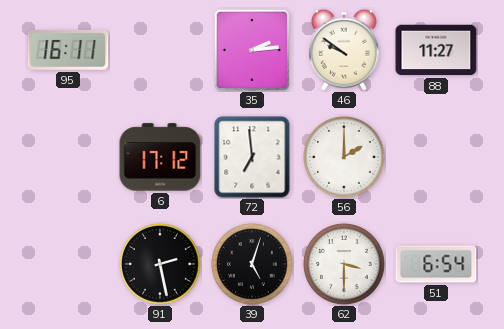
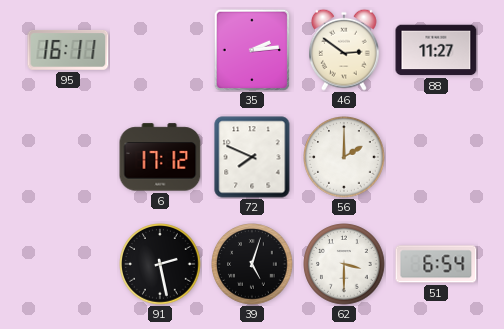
46: 9:51 -> 2:51
72: 6:59 -> 7:49
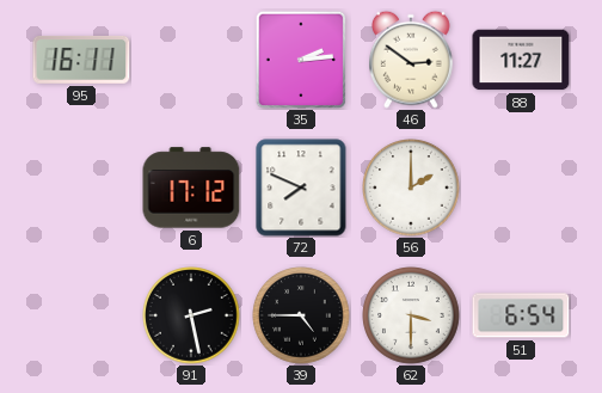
39: 5:03 -> 4:45
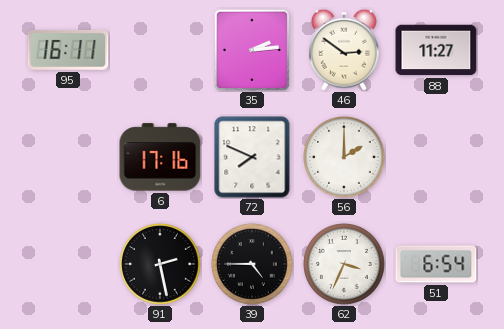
6: 17:12 -> 17:16
62: 3:30 -> 3:34
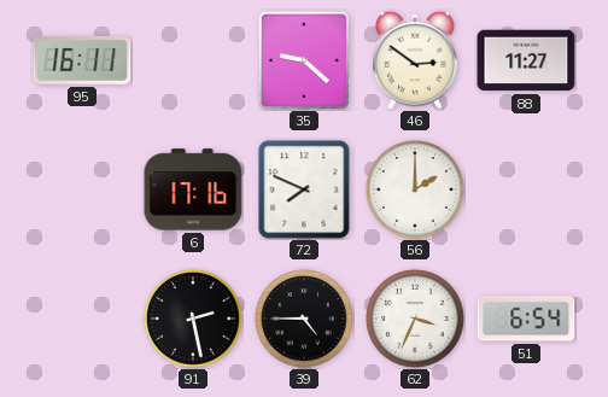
35: 2:14 -> 9:22
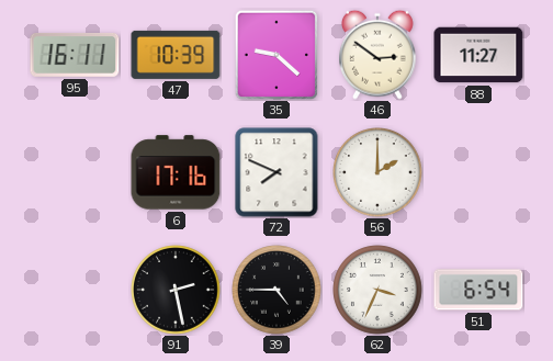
47: none -> 10:39
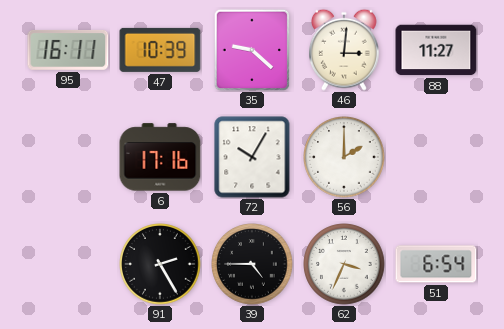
46: 2:51 -> 3:01
72: 7:49 -> 10:05
91: 2:28 -> 2:25
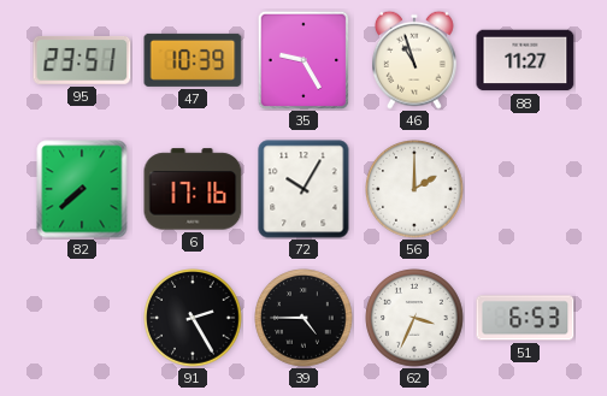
95: 16:11 -> 23:51
35: 9:22 -> 9:25
46: 3:01 -> 10:57
82: none -> 7:38
51: 6:54 -> 6:53
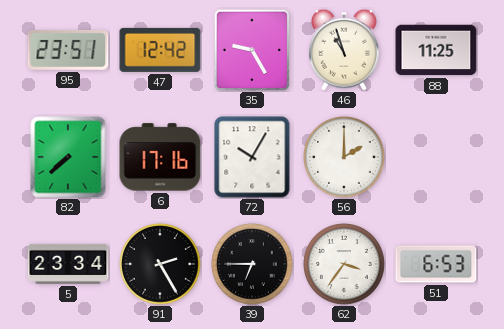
47: 10:39 -> 12:42
88: 11:27 -> 11:25
5: none -> 23:34
39: 4:45 -> 6:45
62: 3:34 -> 3:36
